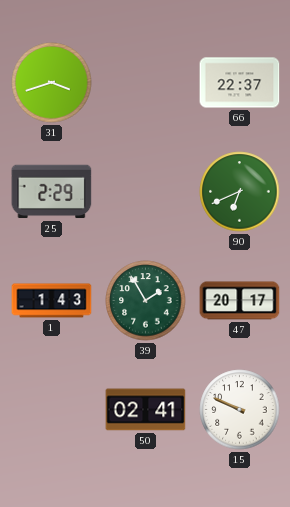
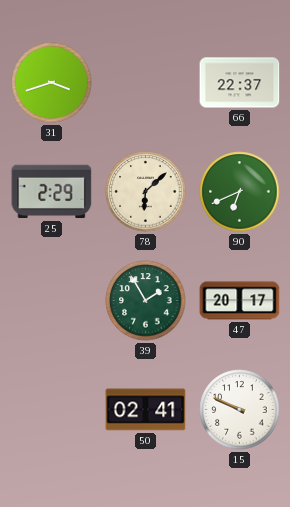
78: none -> 6:08
1: 1:43 -> none
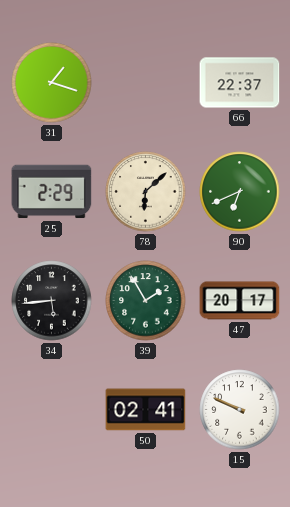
31: 3:42 -> 1:18
34: none -> 5:44
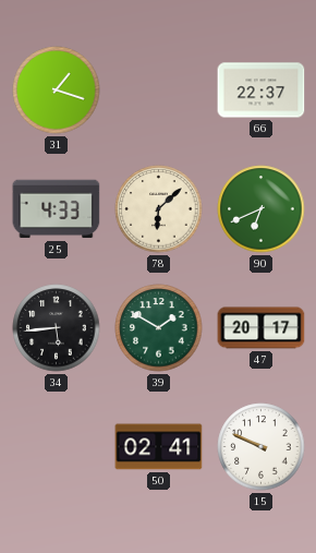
25: 2:29 -> 4:33
39: 1:55 -> 1:50
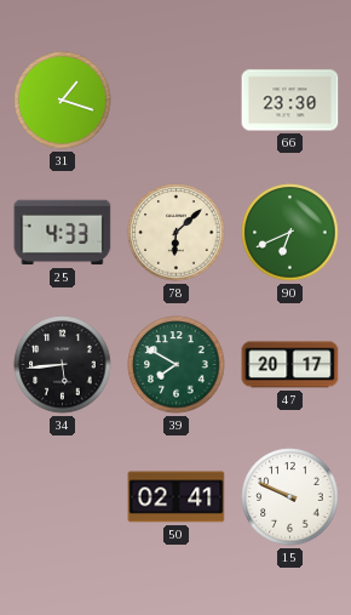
66: 22:37 -> 23:30
39: 1:50 -> 7:50
